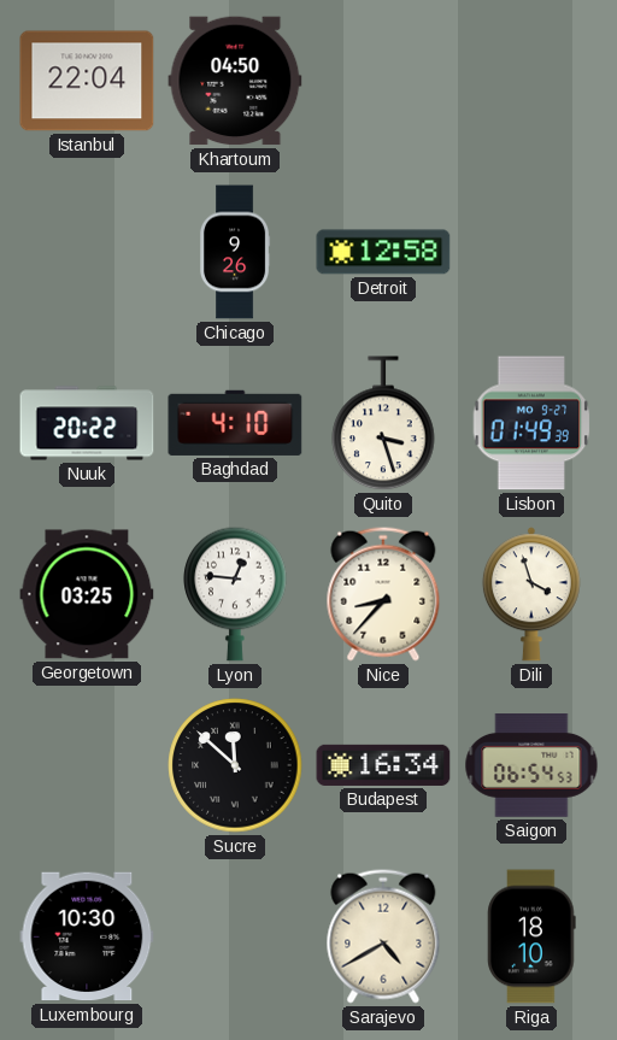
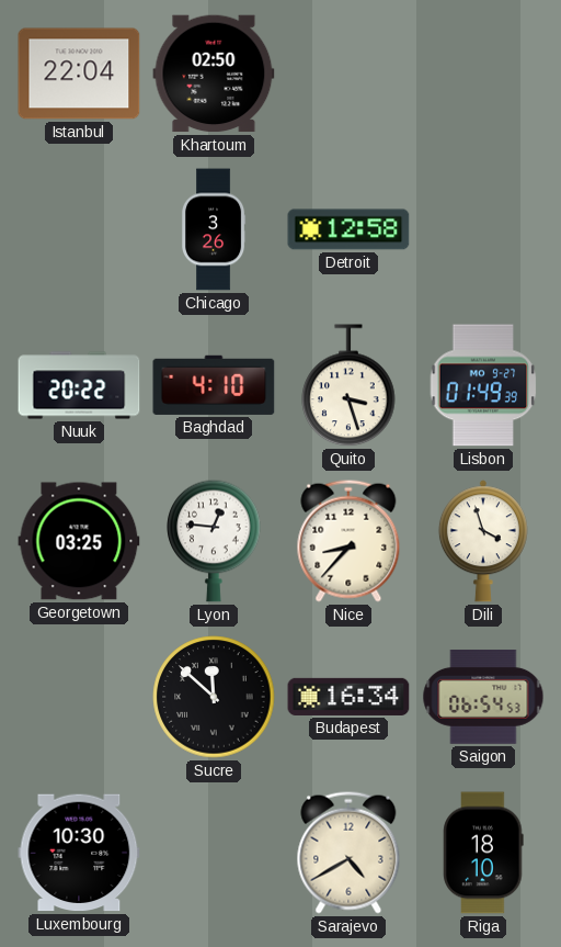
Khartoum: 04:50 -> 02:50
Chicago: 9:26 -> 3:26
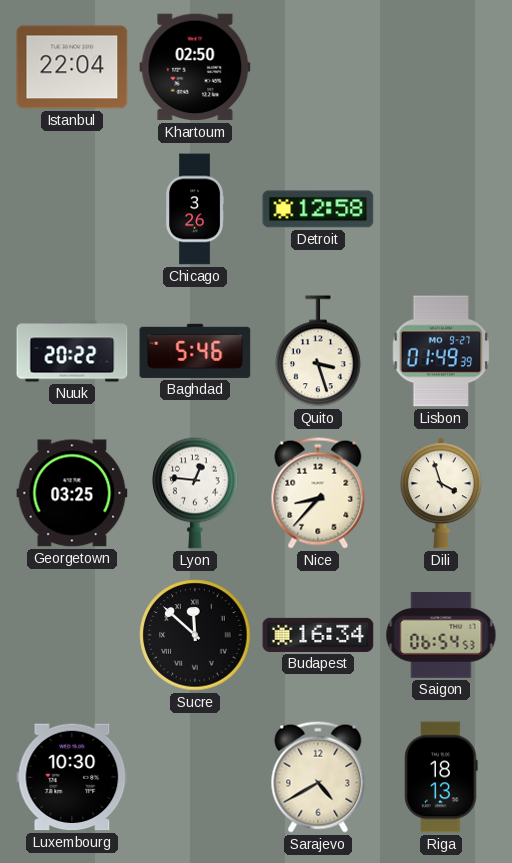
Baghdad: 4:10 -> 5:46
Riga: 18:10 -> 18:13
